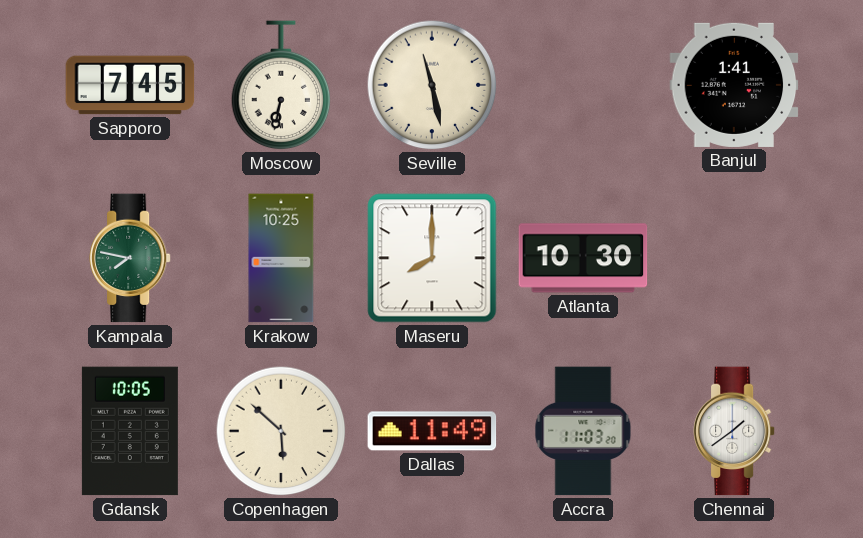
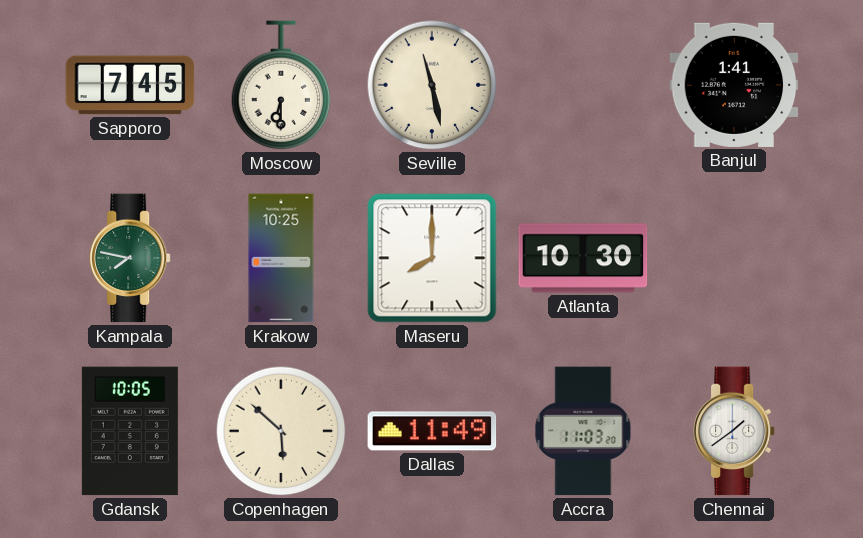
Moscow: 6:32 -> 6:30
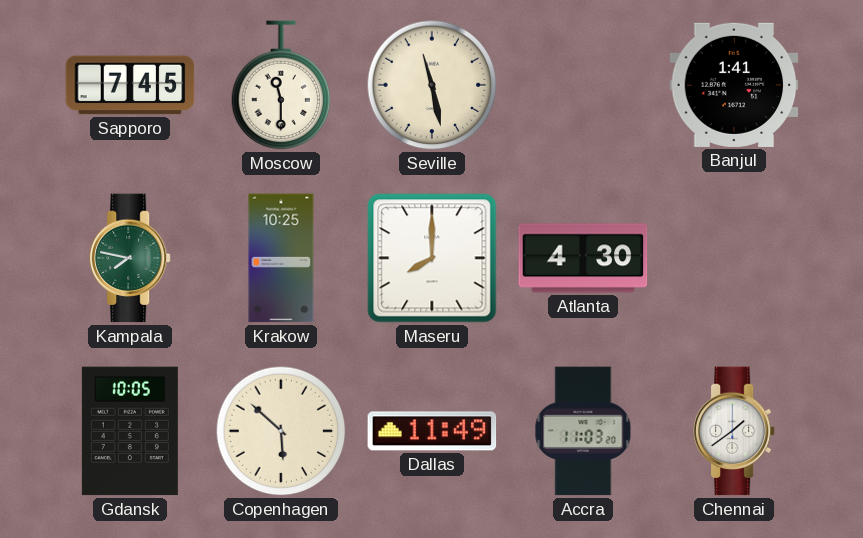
Moscow: 6:30 -> 11:30
Atlanta: 10:30 -> 4:30
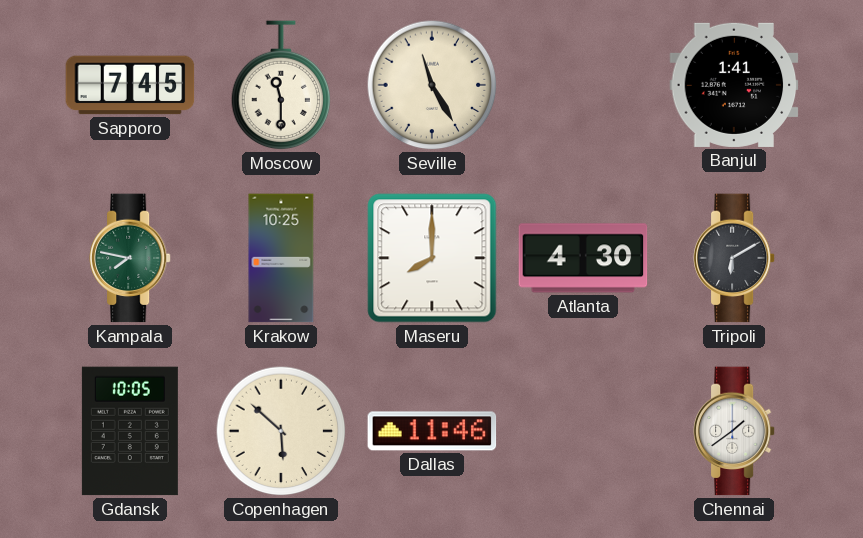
Seville: 11:28 -> 11:25
Tripoli: none -> 6:10
Dallas: 11:49 -> 11:46
Accra: 11:03 -> none
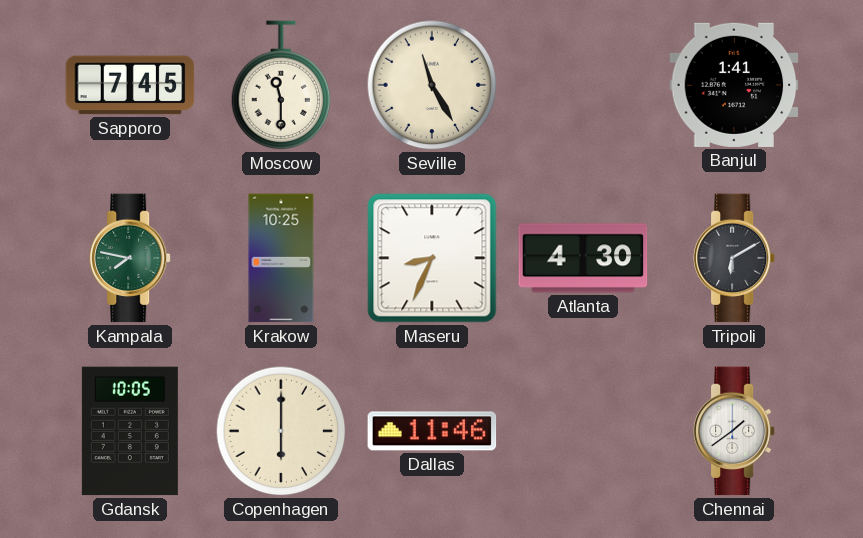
Maseru: 8:00 -> 8:34
Copenhagen: 5:52 -> 6:00
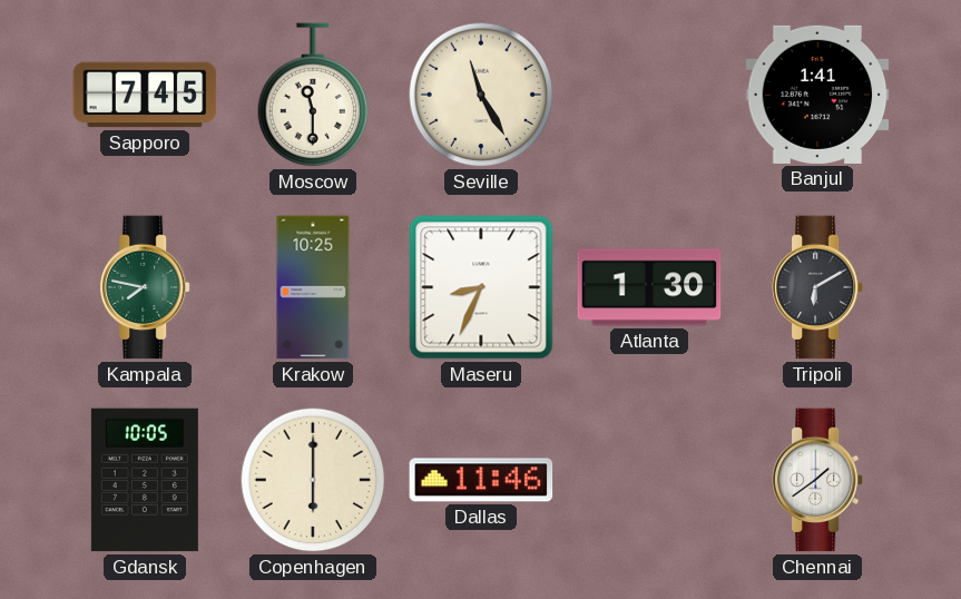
Atlanta: 4:30 -> 1:30
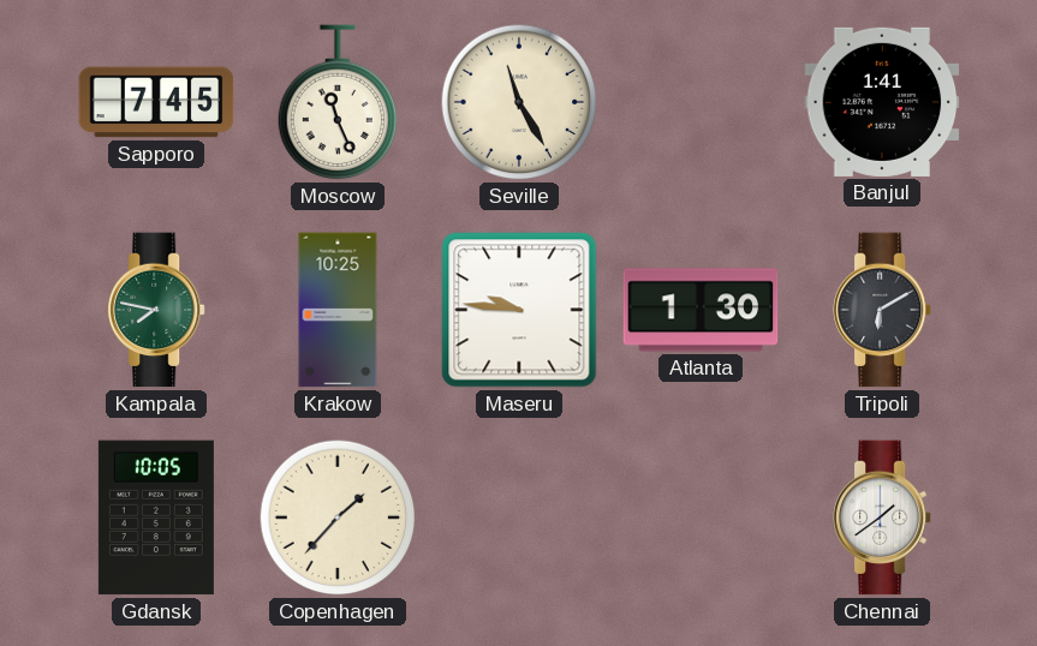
Moscow: 11:30 -> 11:26
Maseru: 8:34 -> 9:46
Copenhagen: 6:00 -> 1:37
Dallas: 11:46 -> none
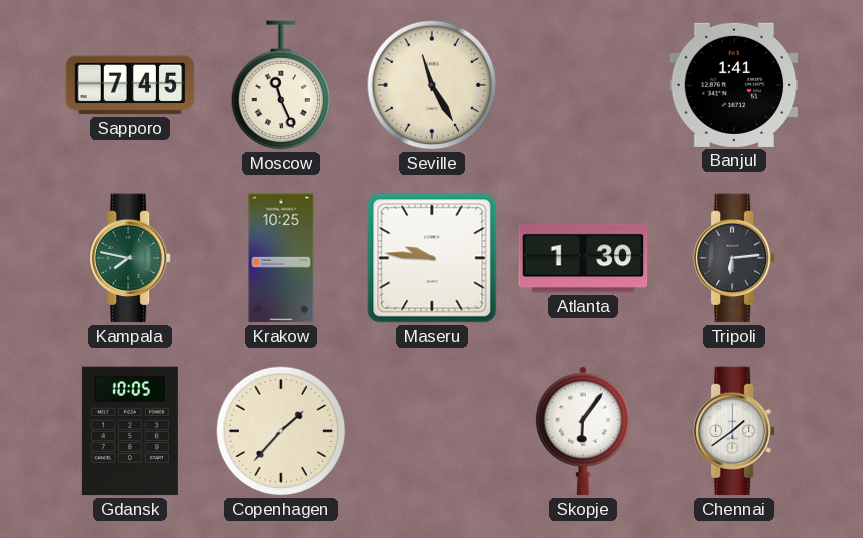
Tripoli: 6:10 -> 6:14
Skopje: none -> 6:06
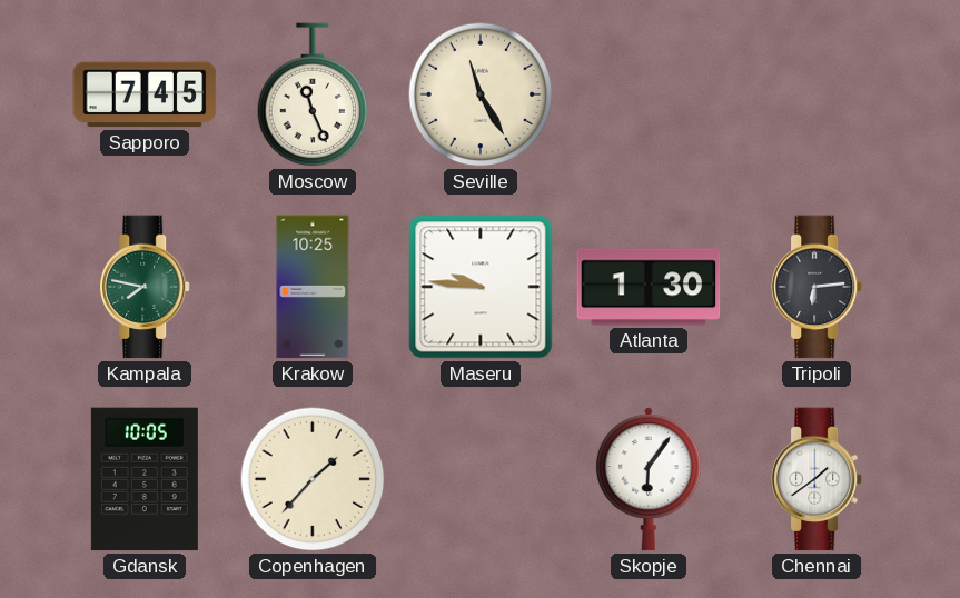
Banjul: 1:41 -> none
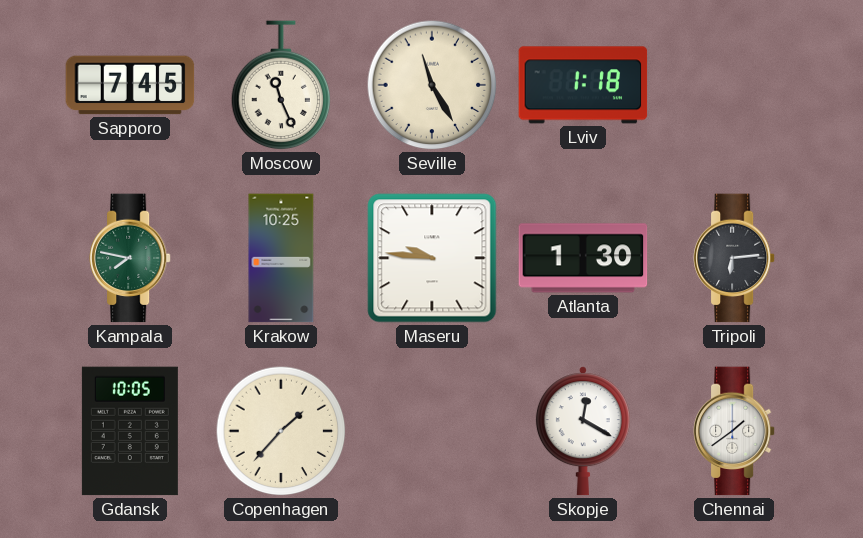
Lviv: none -> 1:18
Skopje: 6:06 -> 12:20
